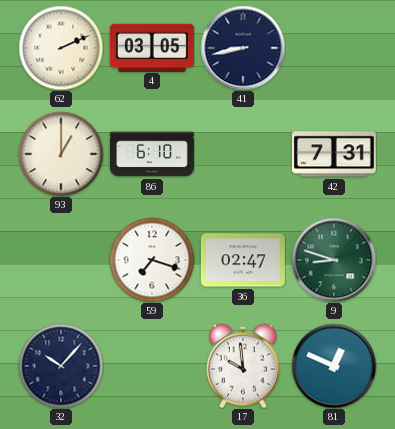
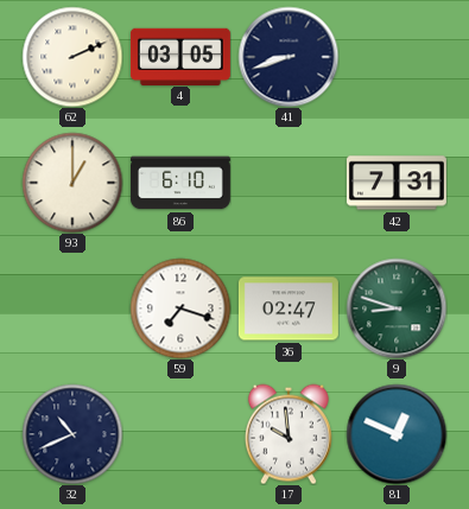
41: 8:43 -> 8:42
32: 10:07 -> 10:41
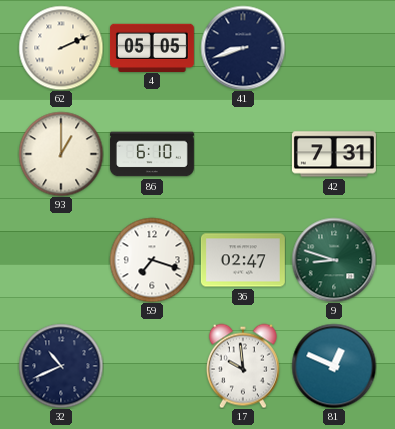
4: 03:05 -> 05:05
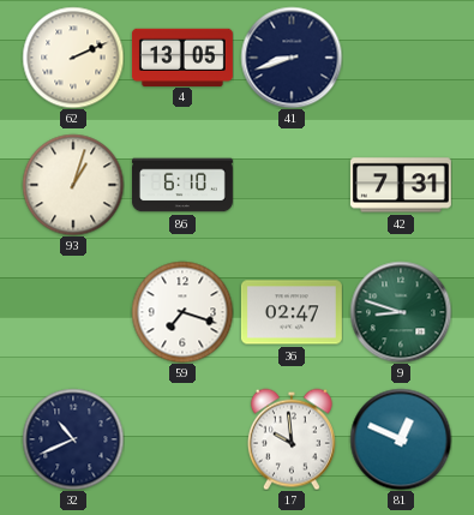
4: 05:05 -> 13:05
93: 1:00 -> 1:03
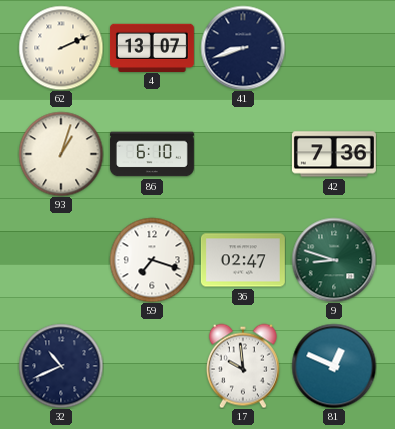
4: 13:05 -> 13:07
42: 7:31 -> 7:36
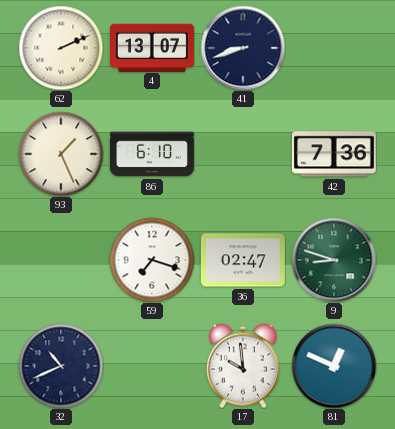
93: 1:03 -> 1:26
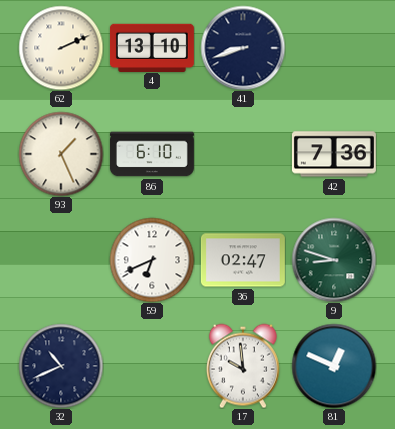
4: 13:07 -> 13:10
59: 7:18 -> 6:41
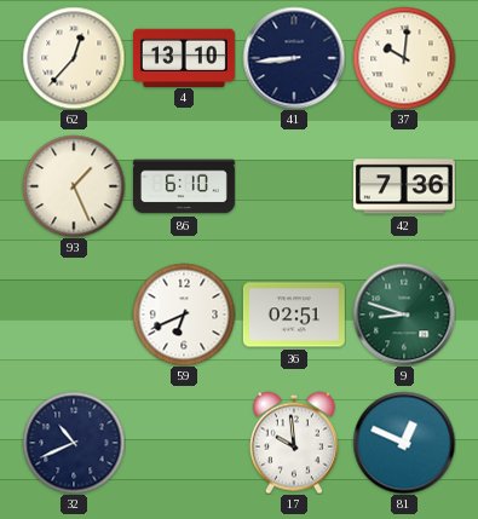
62: 2:11 -> 12:37
41: 8:42 -> 8:44
37: none -> 10:01
36: 02:47 -> 02:51
